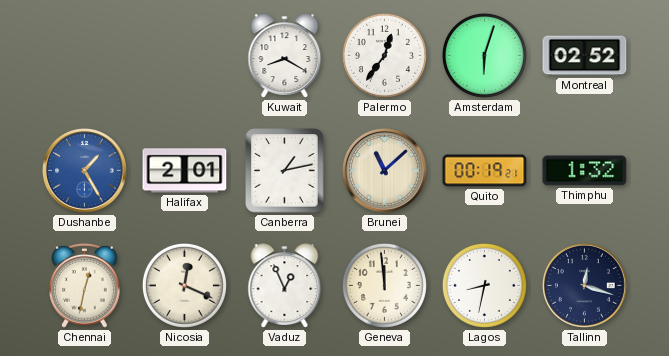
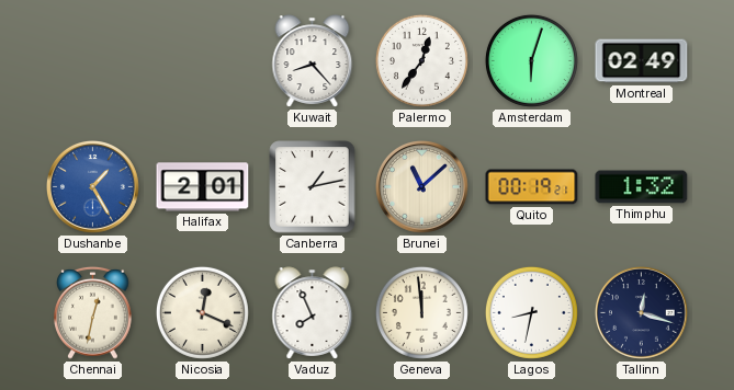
Kuwait: 8:20 -> 8:23
Montreal: 02:52 -> 02:49
Vaduz: 12:56 -> 7:56
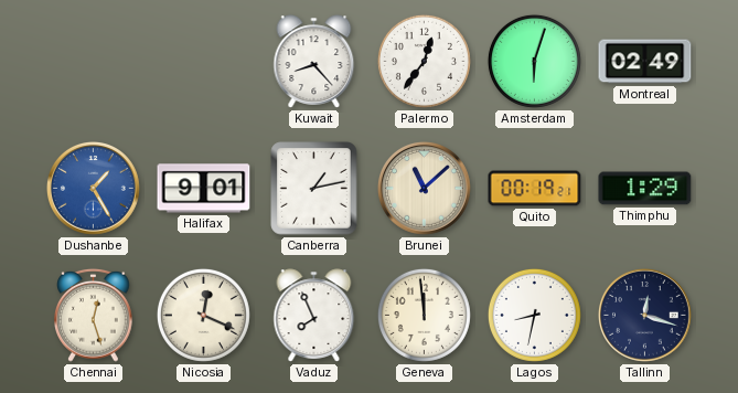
Halifax: 2:01 -> 9:01
Thimphu: 1:32 -> 1:29
Chennai: 12:32 -> 12:27
